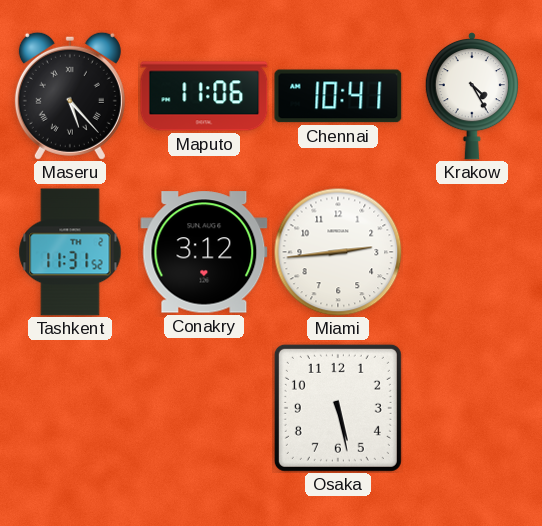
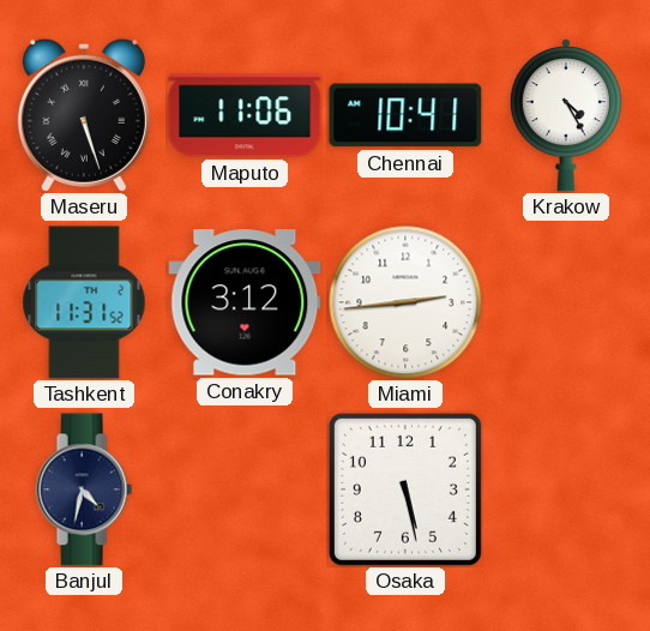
Maseru: 5:23 -> 5:27
Banjul: none -> 4:32
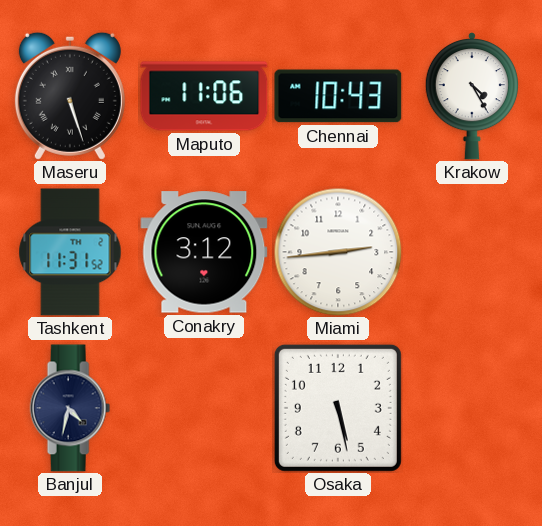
Chennai: 10:41 -> 10:43
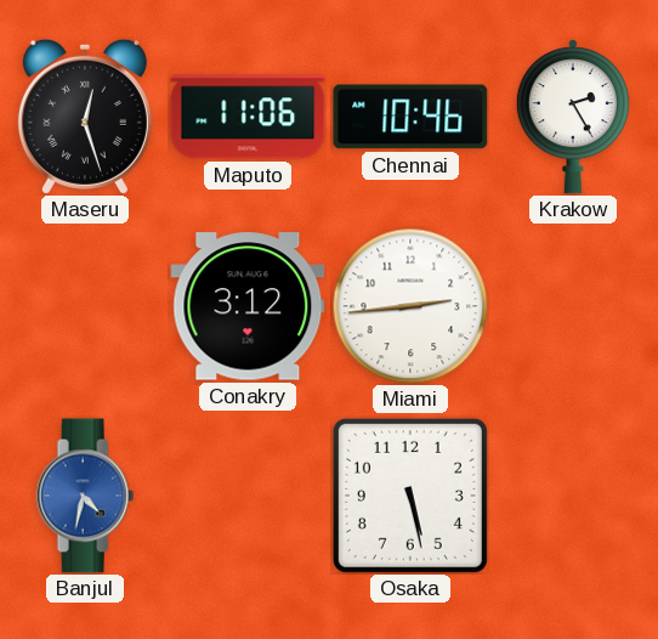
Maseru: 5:27 -> 12:27
Chennai: 10:43 -> 10:46
Krakow: 4:25 -> 2:25
Tashkent: 11:31 -> none
Banjul dial: navy -> blue
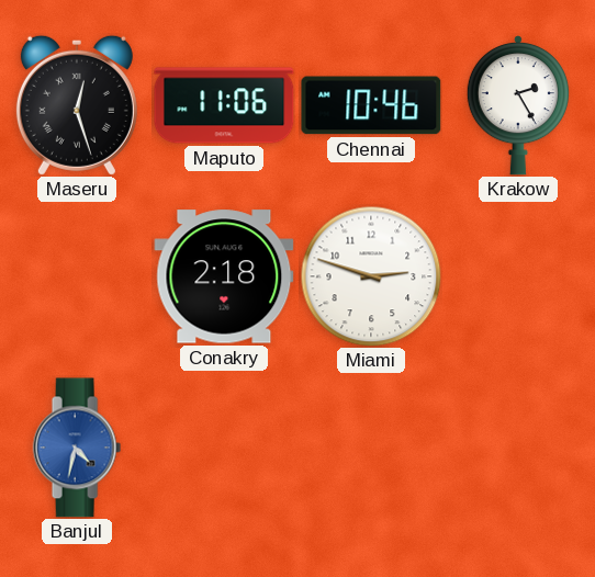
Conakry: 3:12 -> 2:18
Miami: 2:44 -> 2:48
Osaka: 5:28 -> none
